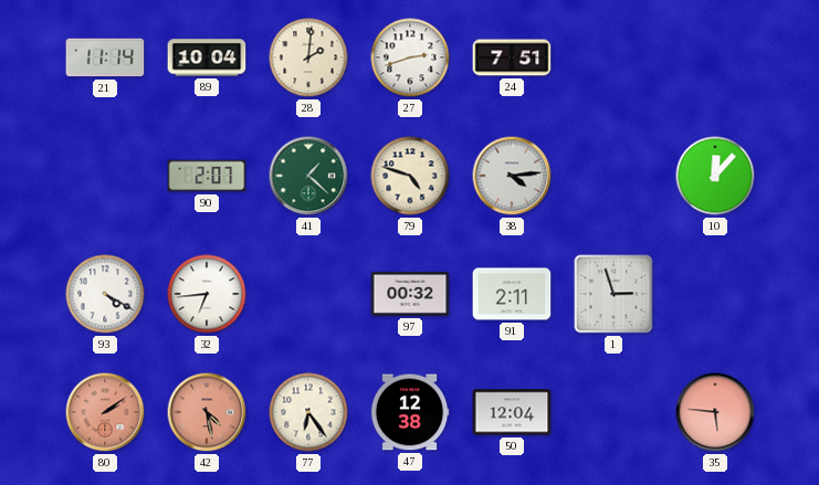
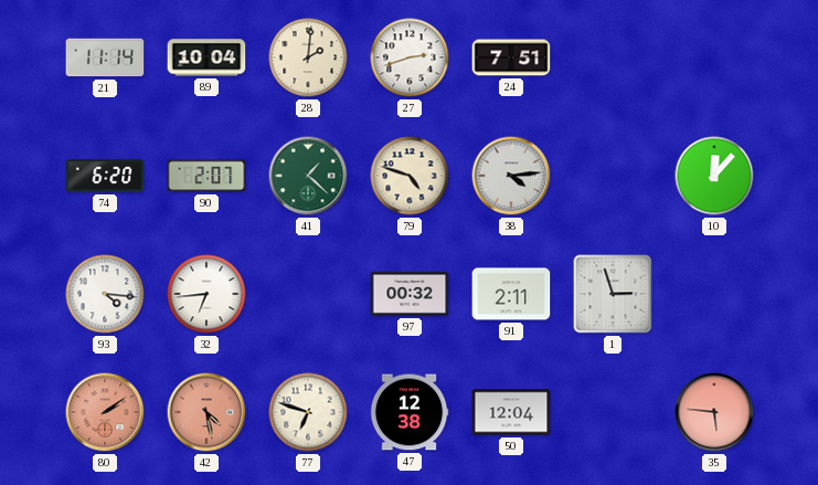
74: none -> 6:20
93: 4:20 -> 4:16
77: 6:24 -> 6:48
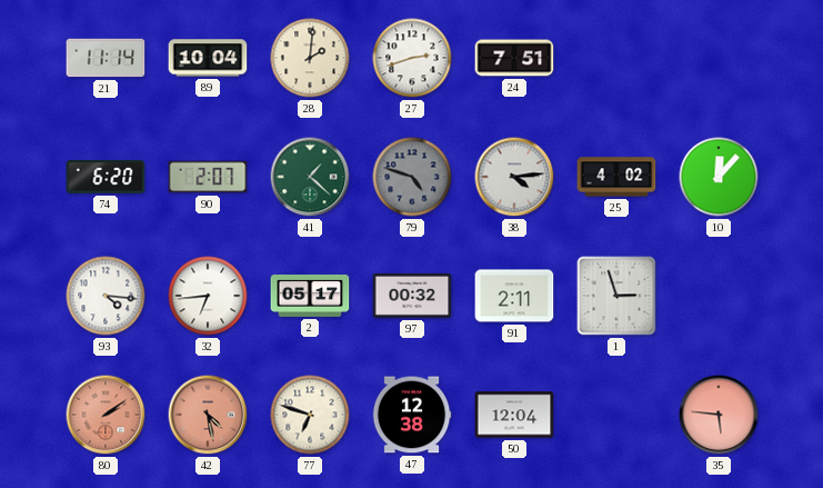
79 dial: cream -> grey
25: none -> 4:02
2: none -> 05:17
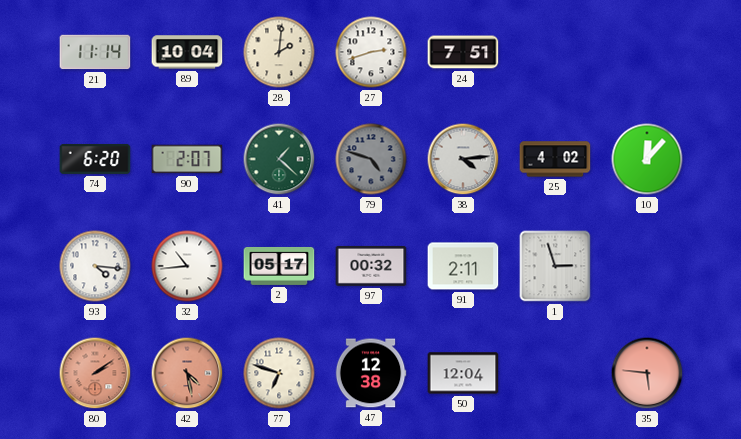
32: 6:44 -> 10:44
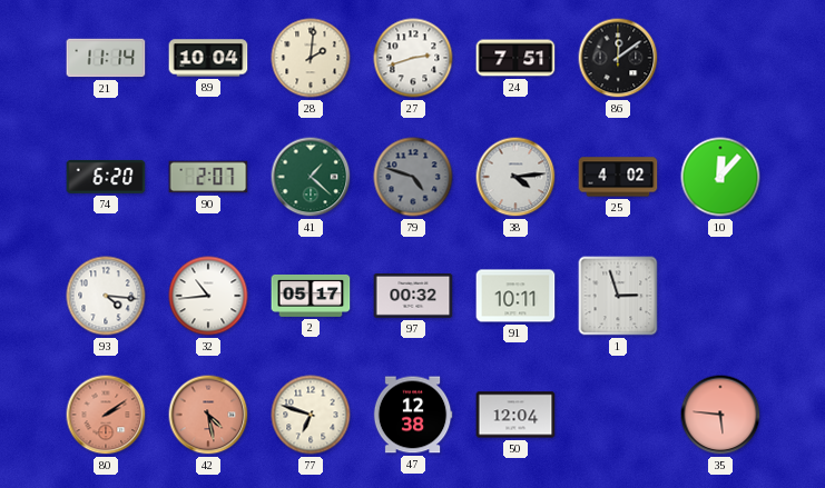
86: none -> 12:09
91: 2:11 -> 10:11
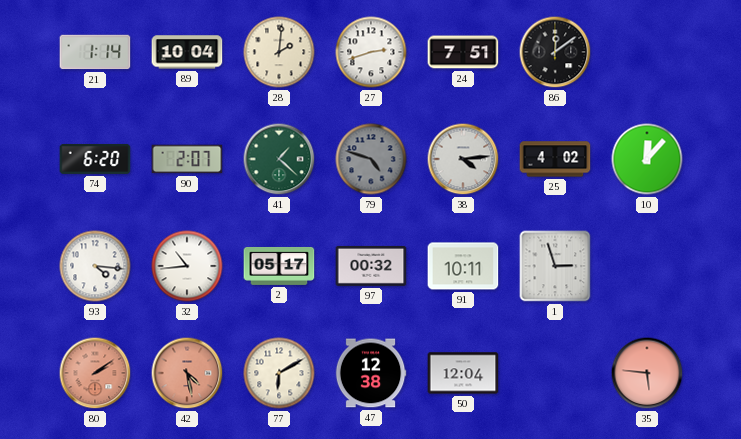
21: 11:14 -> 1:14
77: 6:48 -> 6:10
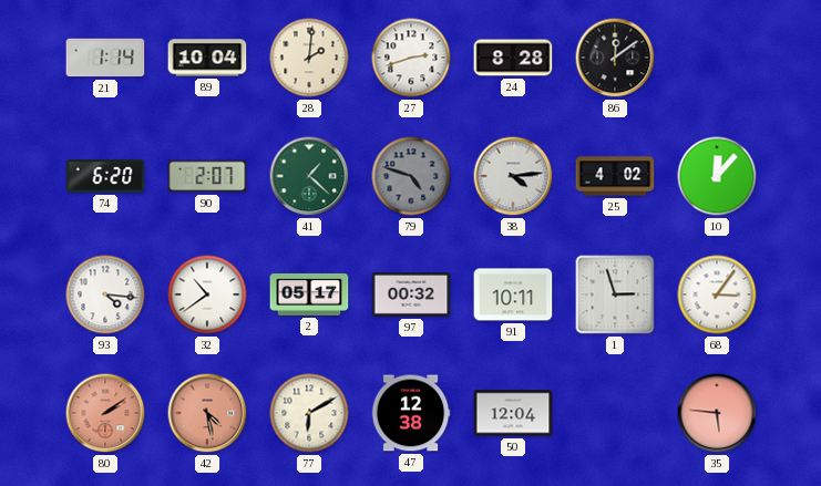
24: 7:51 -> 8:28
32: 10:44 -> 10:39
68: none -> 3:06
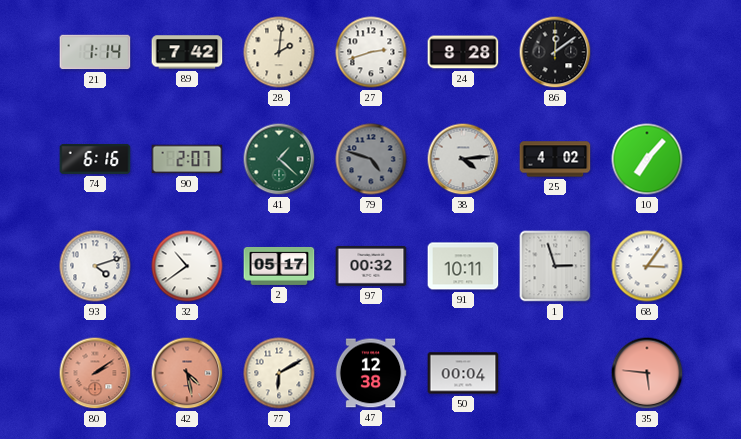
89: 10:04 -> 7:42
74: 6:20 -> 6:16
10: 12:07 -> 7:07
93: 4:16 -> 4:12
50: 12:04 -> 00:04
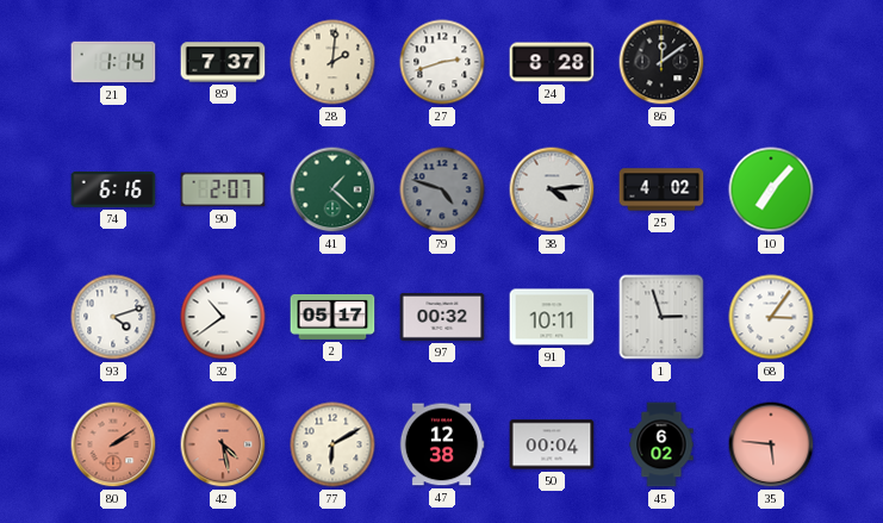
89: 7:42 -> 7:37
45: none -> 6:02
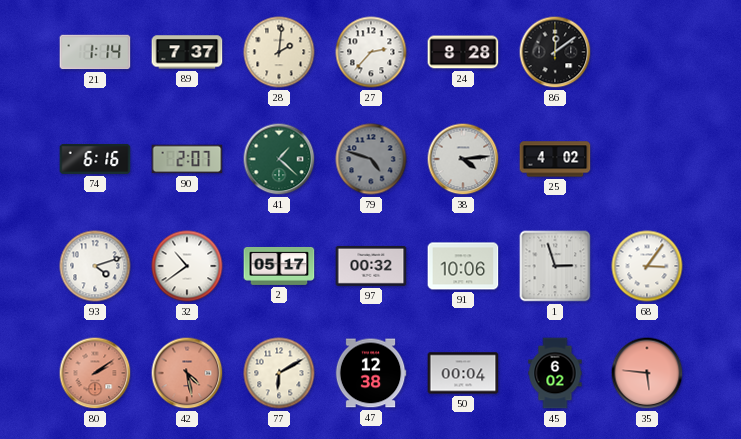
27: 2:42 -> 2:37
10: 7:07 -> none
91: 10:11 -> 10:06
